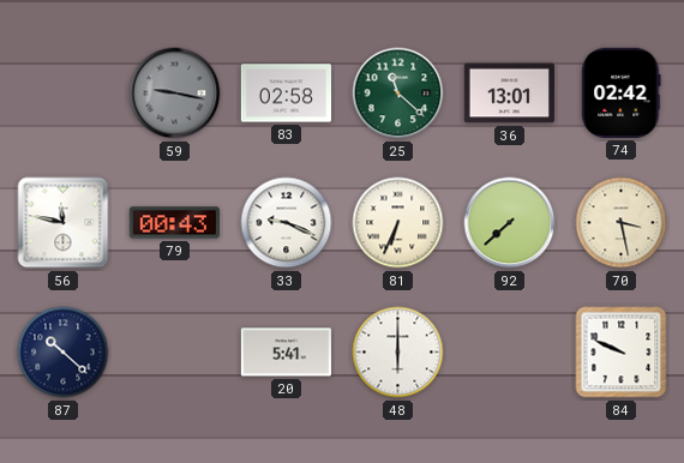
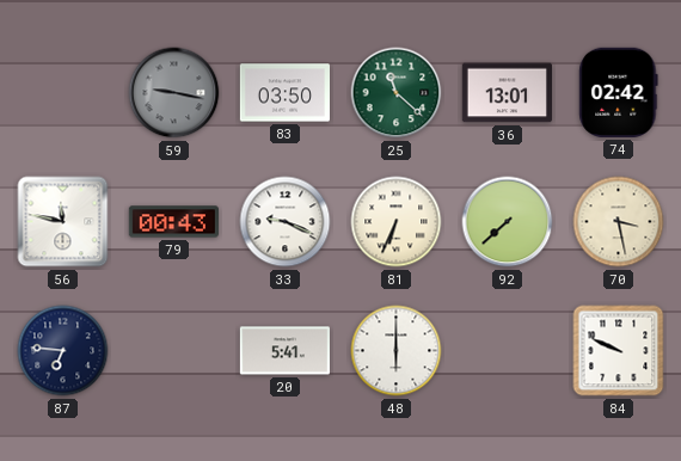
83: 02:58 -> 03:50
87: 10:22 -> 6:46
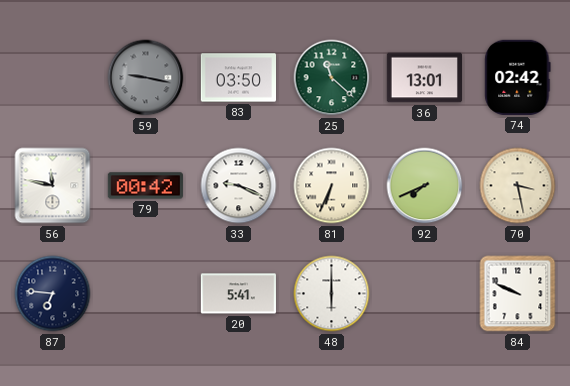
79: 00:43 -> 00:42
92: 7:38 -> 7:41
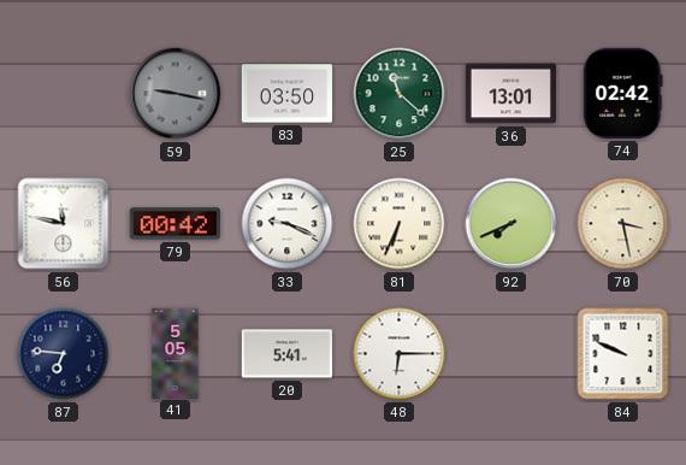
41: none -> 5:05
48: 6:00 -> 6:15
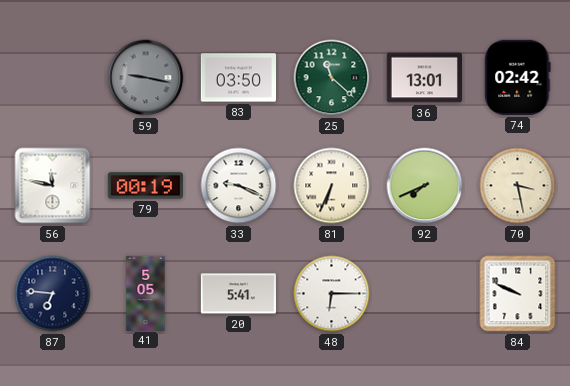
79: 00:42 -> 00:19
